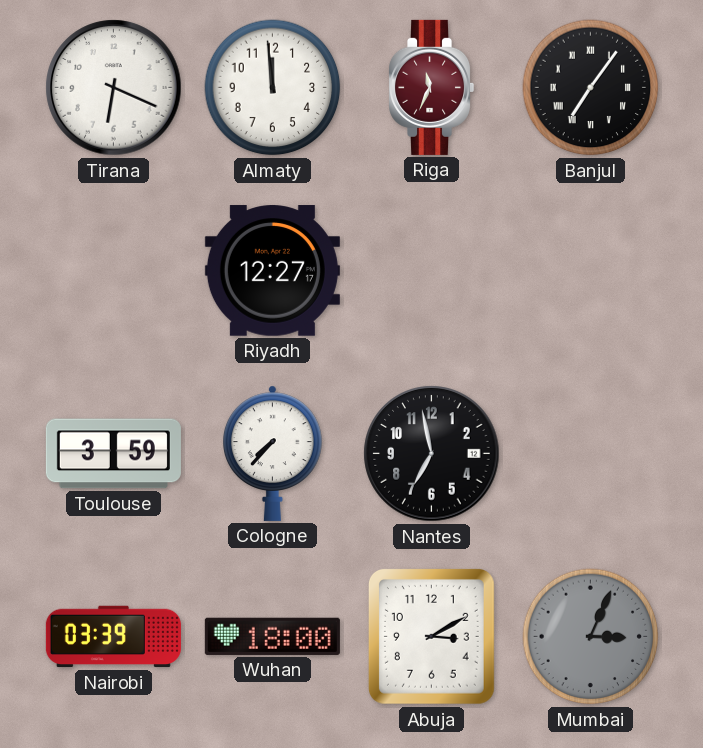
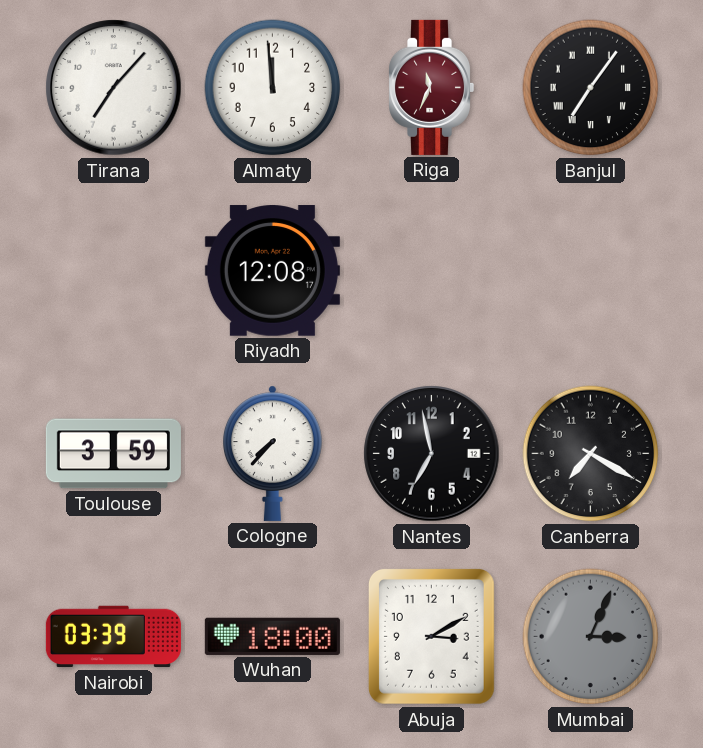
Tirana: 6:19 -> 7:07
Riyadh: 12:27 -> 12:08
Canberra: none -> 7:20
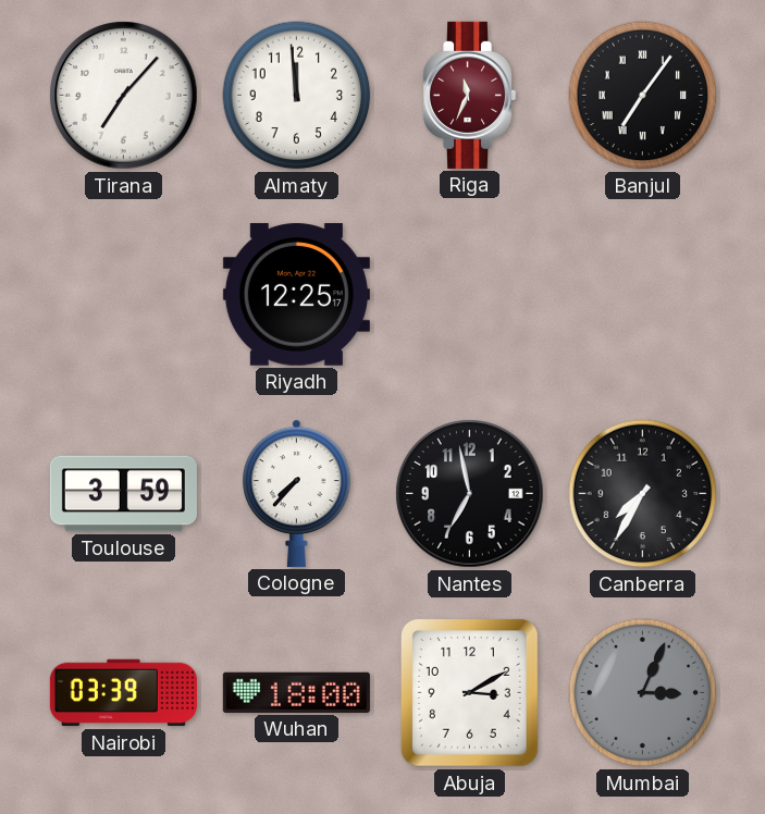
Riyadh: 12:08 -> 12:25
Canberra: 7:20 -> 7:35
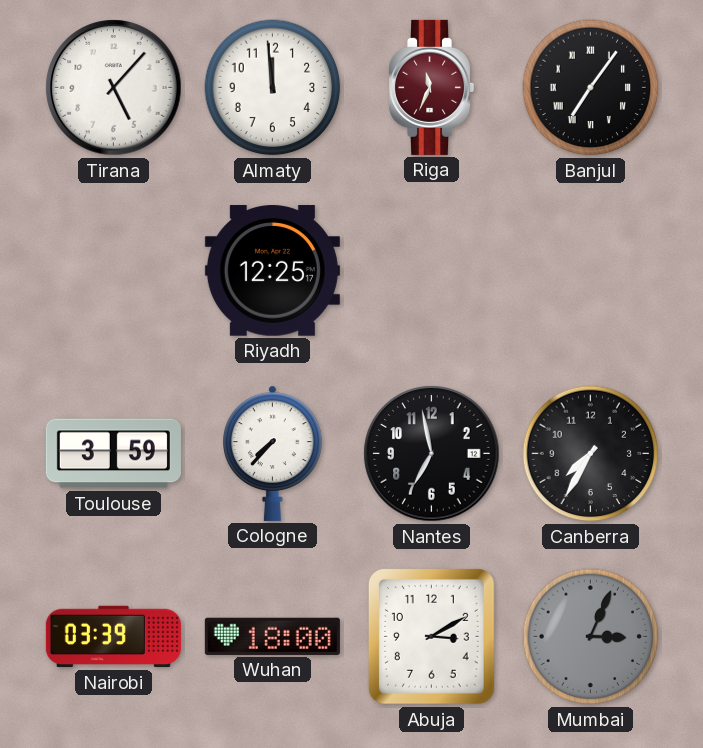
Tirana: 7:07 -> 5:07
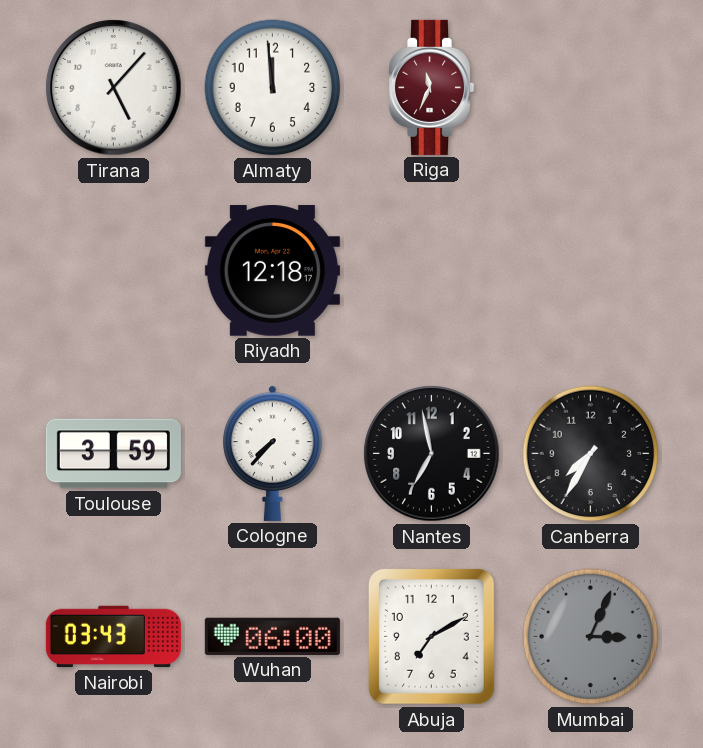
Banjul: 7:06 -> none
Riyadh: 12:25 -> 12:18
Nairobi: 03:39 -> 03:43
Wuhan: 18:00 -> 06:00
Abuja: 3:10 -> 7:10
